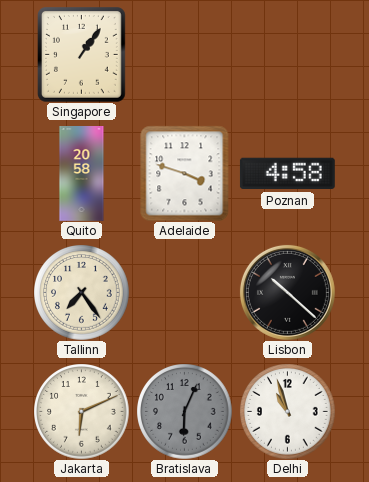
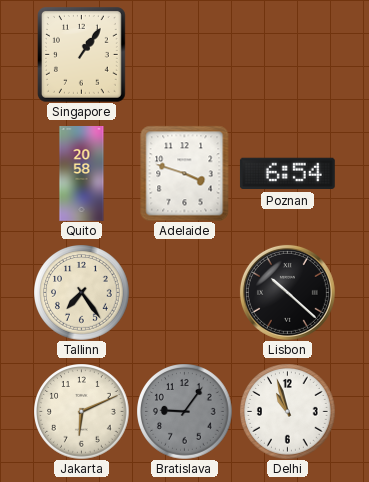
Poznan: 4:58 -> 6:54
Bratislava: 6:04 -> 9:06
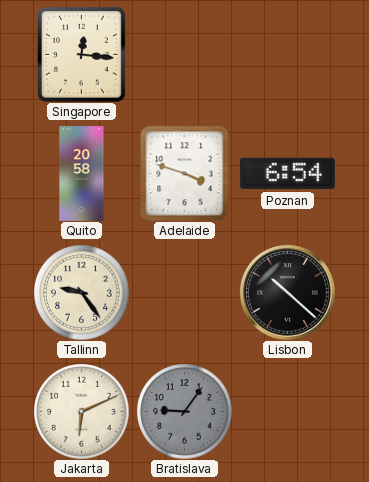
Singapore: 1:06 -> 12:16
Tallinn: 7:24 -> 9:24
Delhi: 10:57 -> none
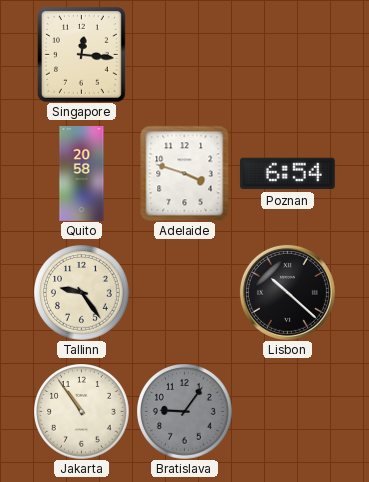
Jakarta: 6:11 -> 10:54
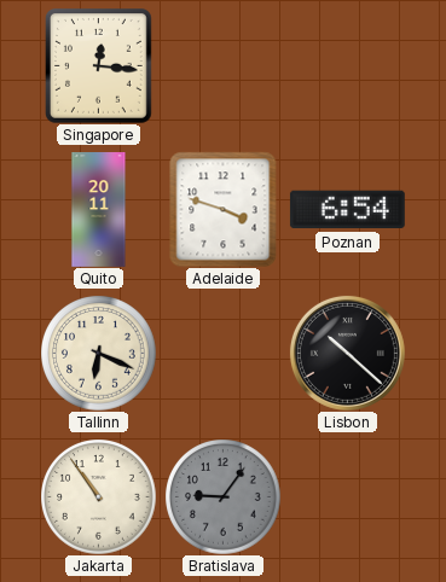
Quito: 20:58 -> 20:11
Tallinn: 9:24 -> 6:19
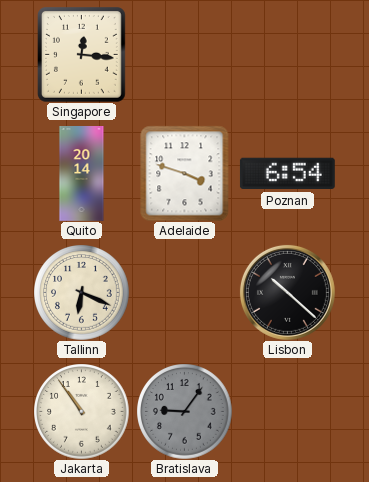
Quito: 20:11 -> 20:14
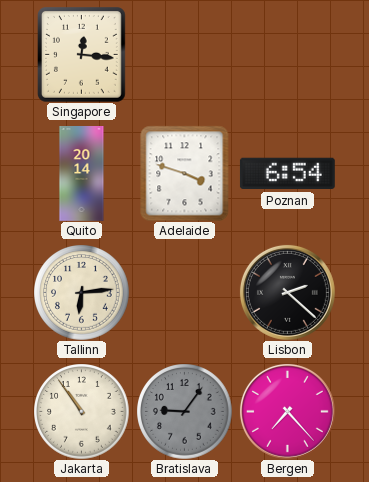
Tallinn: 6:19 -> 6:14
Lisbon: 10:22 -> 2:22
Bergen: none -> 7:23
